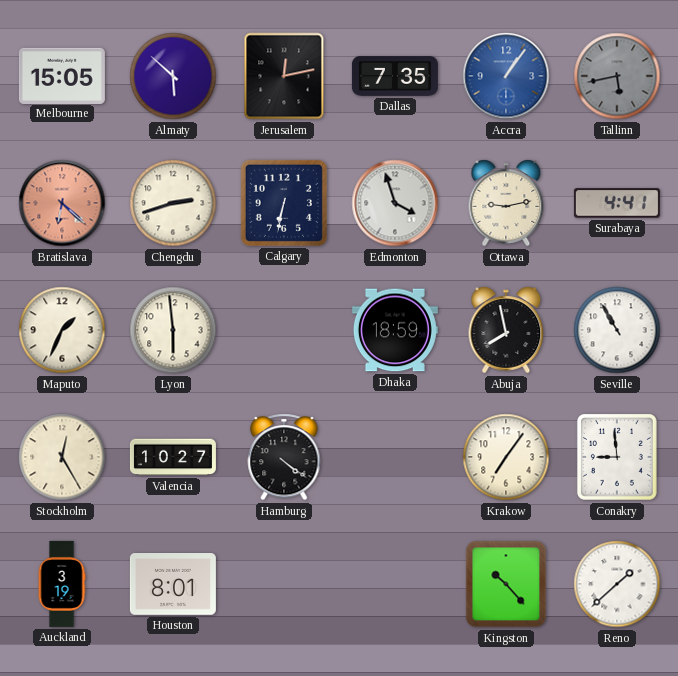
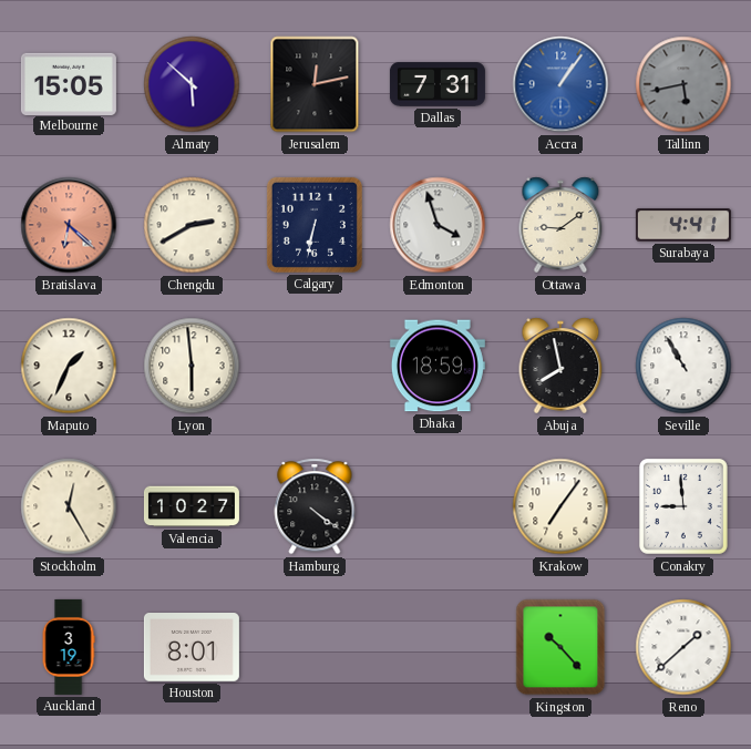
Dallas: 7:35 -> 7:31
Chengdu: 2:42 -> 2:40
Ottawa: 9:13 -> 9:09
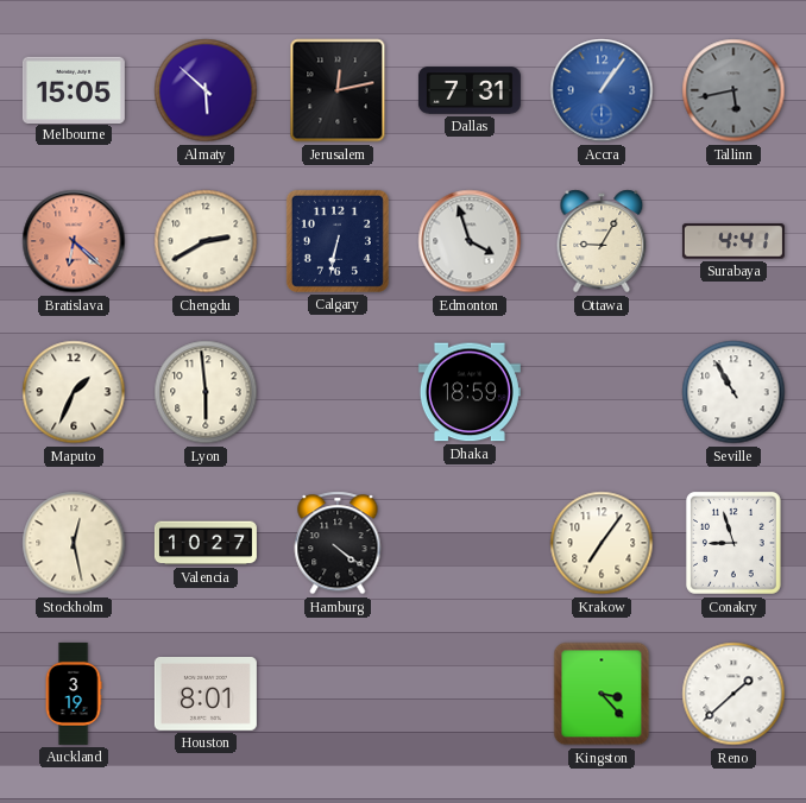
Ottawa: 9:09 -> 9:05
Abuja: 7:58 -> none
Stockholm: 12:25 -> 12:28
Conakry: 8:59 -> 8:57
Kingston: 10:23 -> 3:23
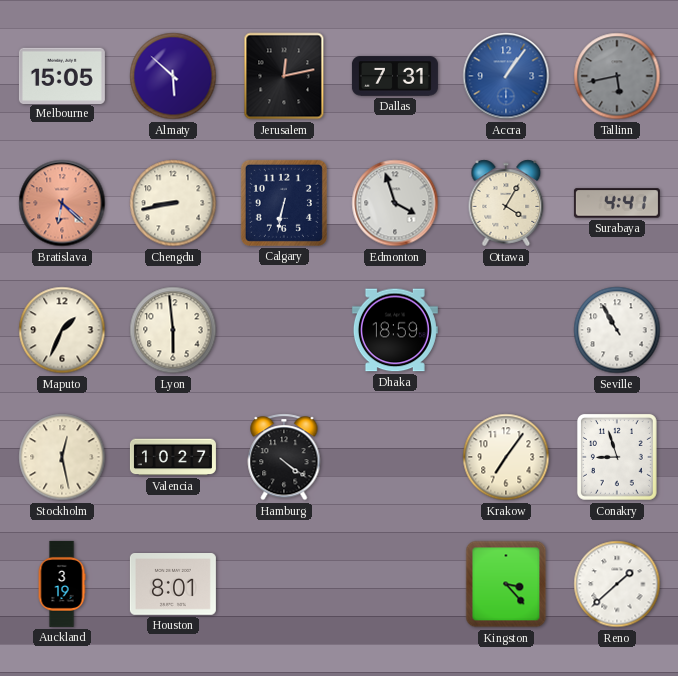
Chengdu: 2:40 -> 8:43
Ottawa: 9:05 -> 4:05
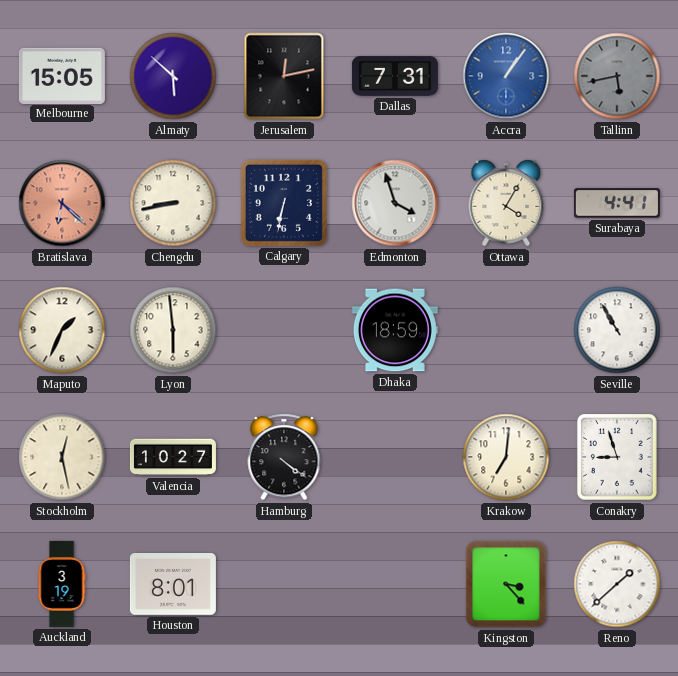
Krakow: 7:06 -> 7:01
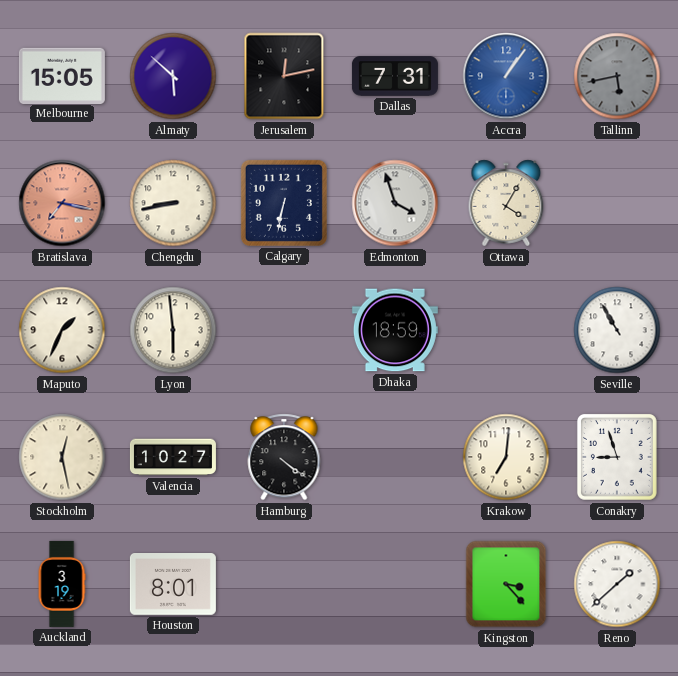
Bratislava: 6:22 -> 7:17
Surabaya: 4:41 -> none
